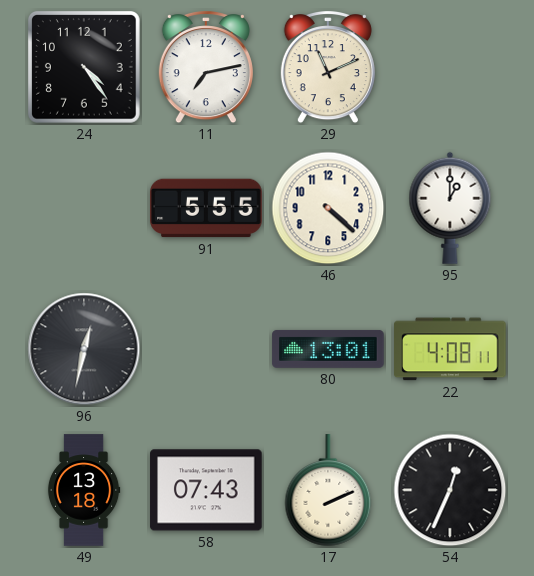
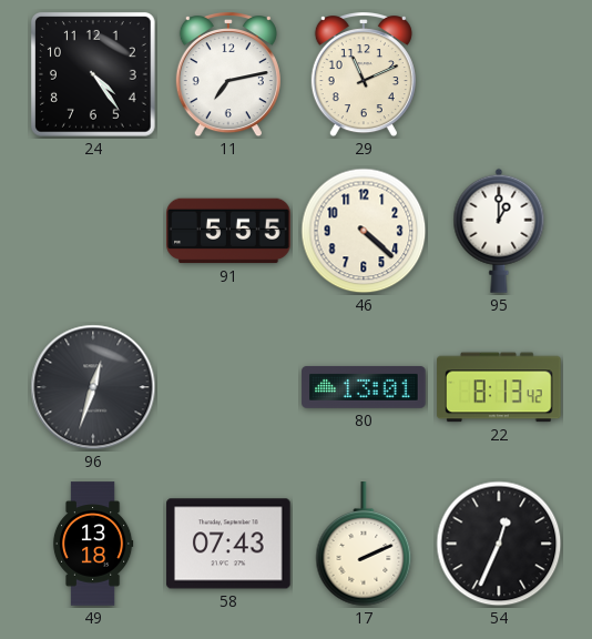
96: 12:32 -> 12:33
22: 4:08 -> 8:13
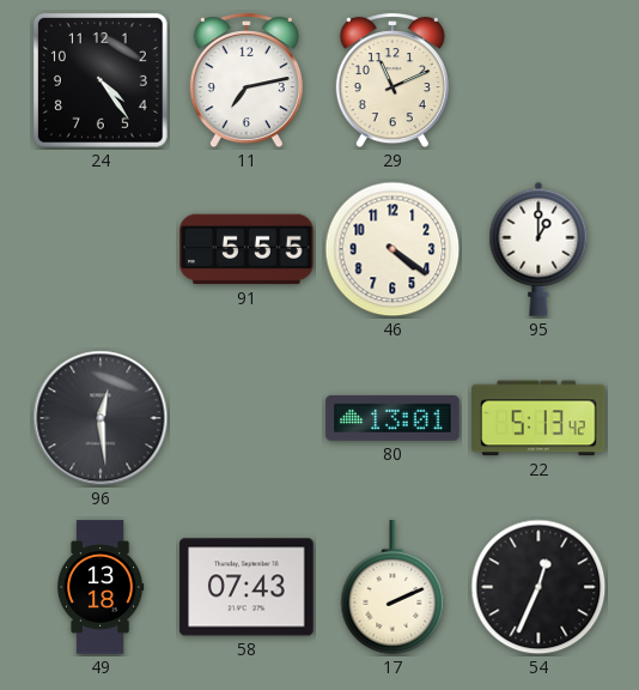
46: 4:22 -> 4:21
96: 12:33 -> 12:29
22: 8:13 -> 5:13
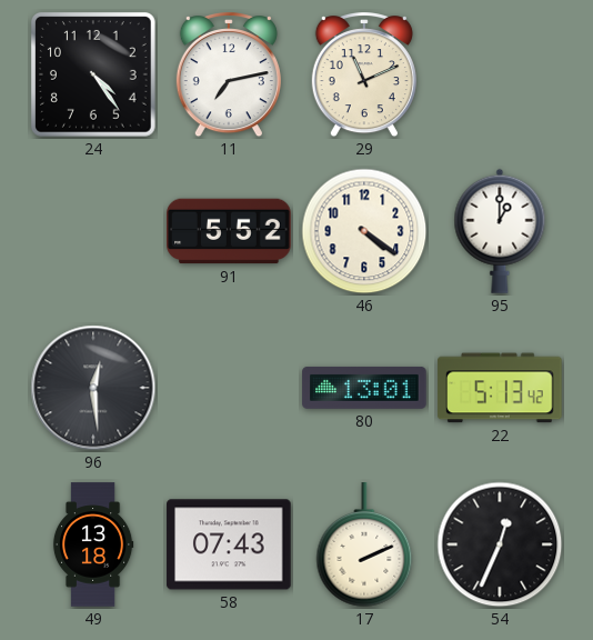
91: 5:55 -> 5:52
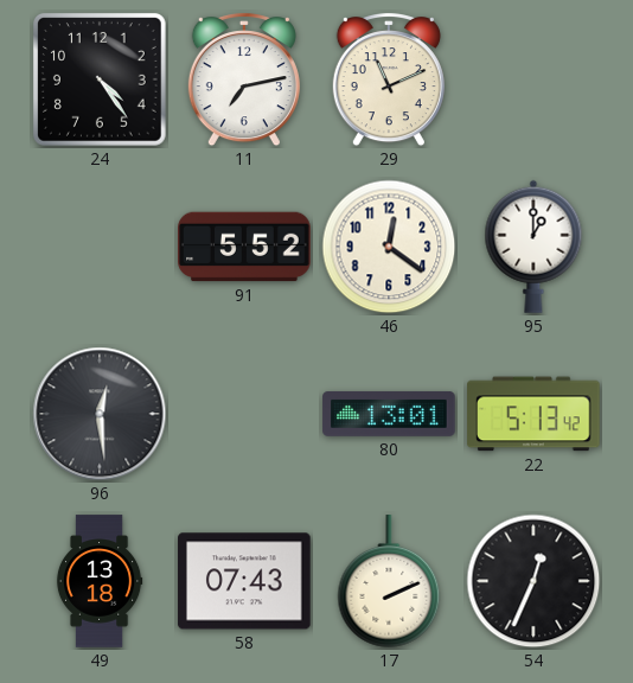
46: 4:21 -> 12:21
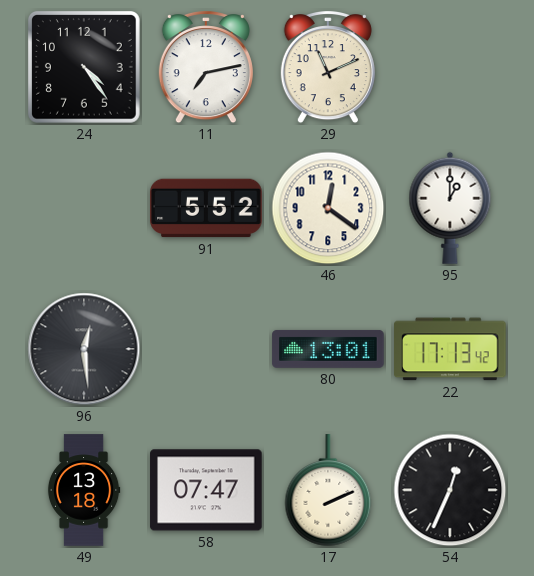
22: 5:13 -> 17:13
58: 07:43 -> 07:47
